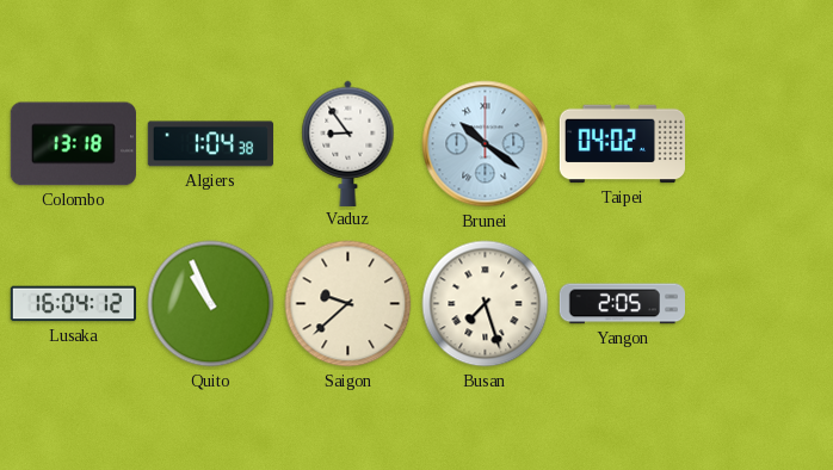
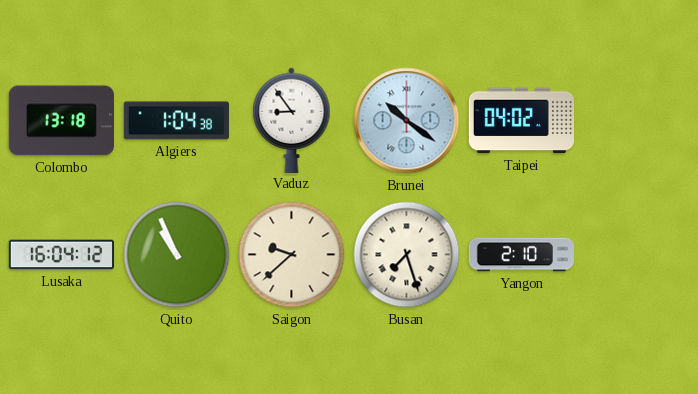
Yangon: 2:05 -> 2:10
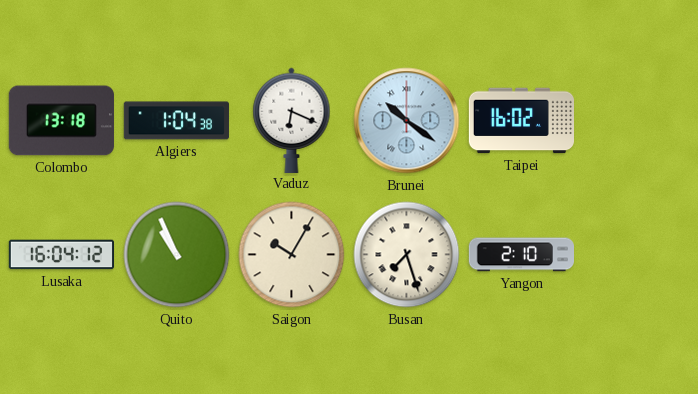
Vaduz: 8:54 -> 6:19
Taipei: 04:02 -> 16:02
Saigon: 9:38 -> 10:05
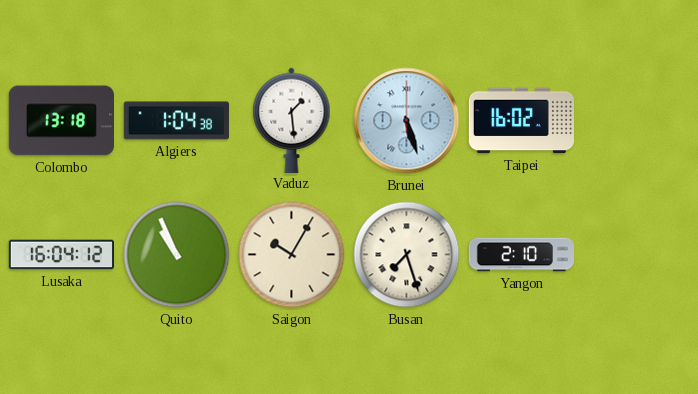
Vaduz: 6:19 -> 1:29
Brunei: 10:21 -> 5:27
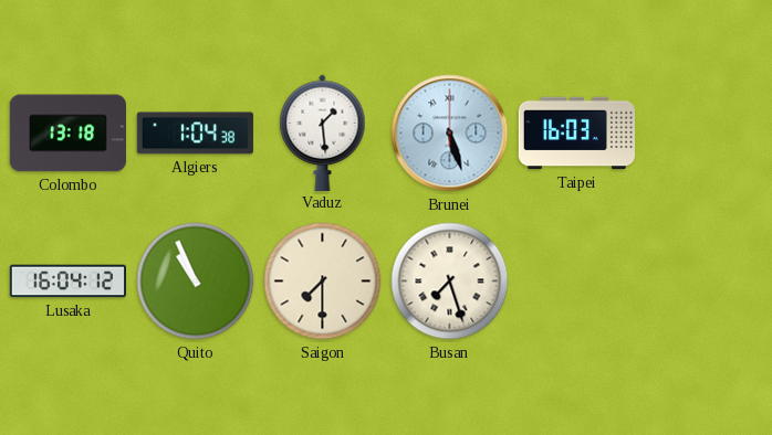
Taipei: 16:02 -> 16:03
Saigon: 10:05 -> 7:30
Yangon: 2:10 -> none
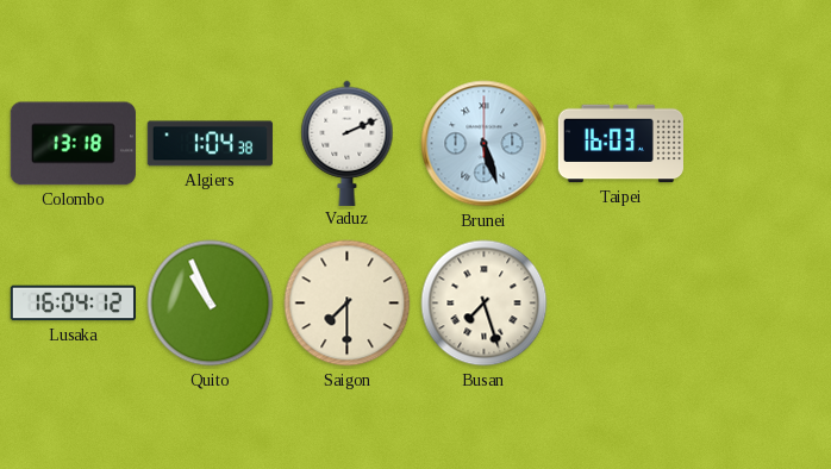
Vaduz: 1:29 -> 2:11
